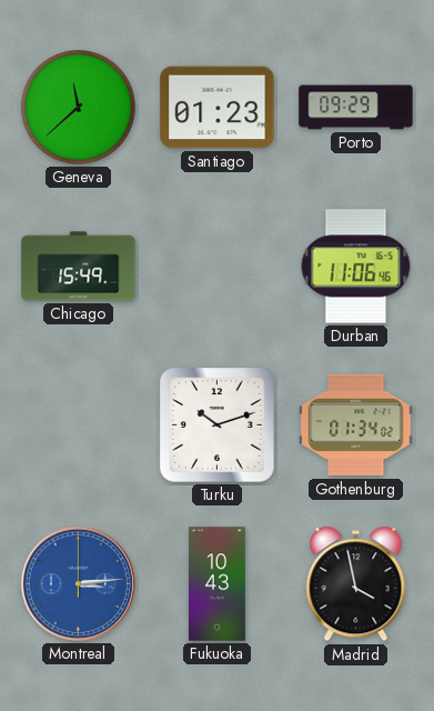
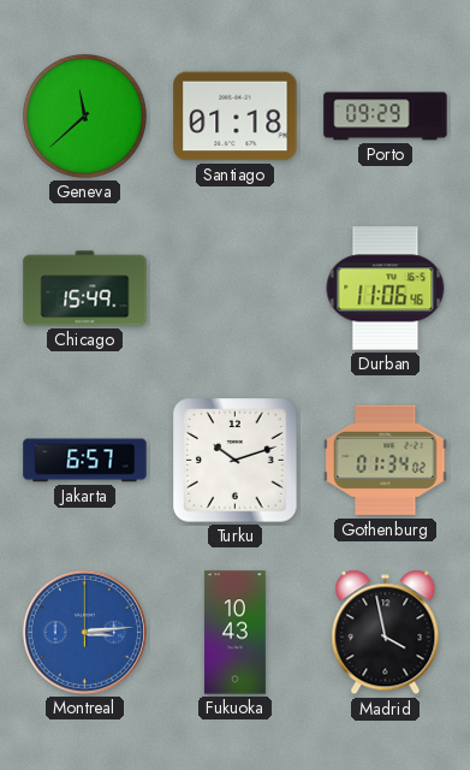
Santiago: 01:23 -> 01:18
Jakarta: none -> 6:57
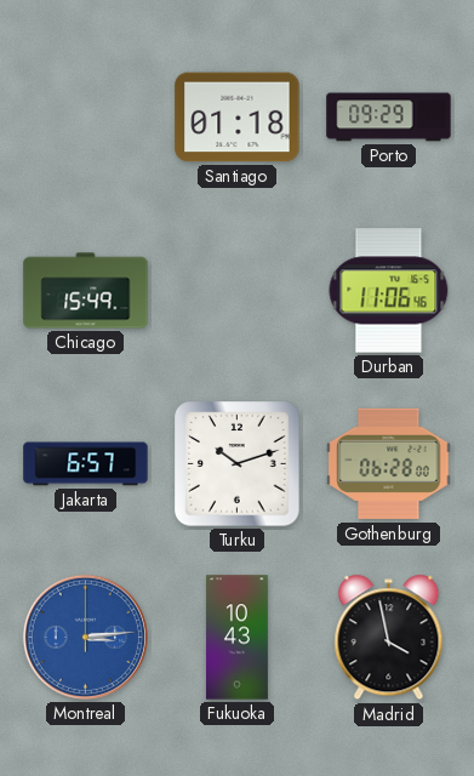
Geneva: 11:38 -> none
Gothenburg: 01:34 -> 06:28
